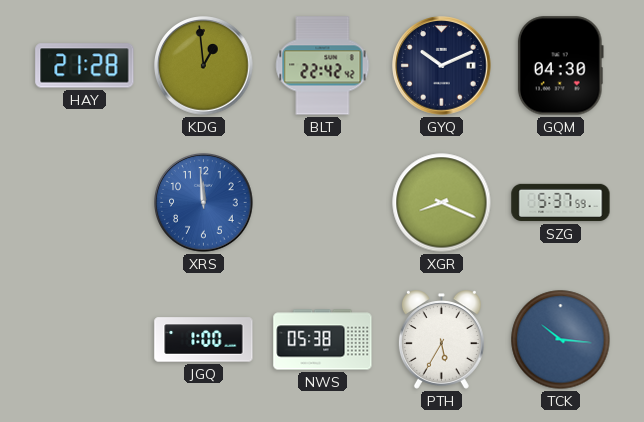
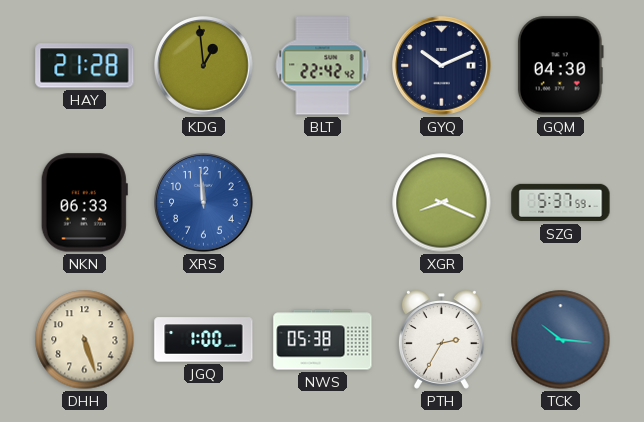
NKN: none -> 06:33
DHH: none -> 5:27
PTH: 5:35 -> 2:35
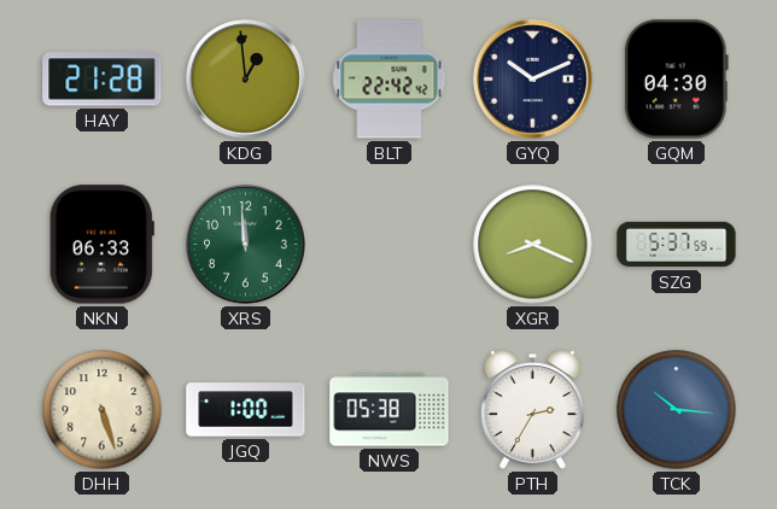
XRS dial: blue -> green
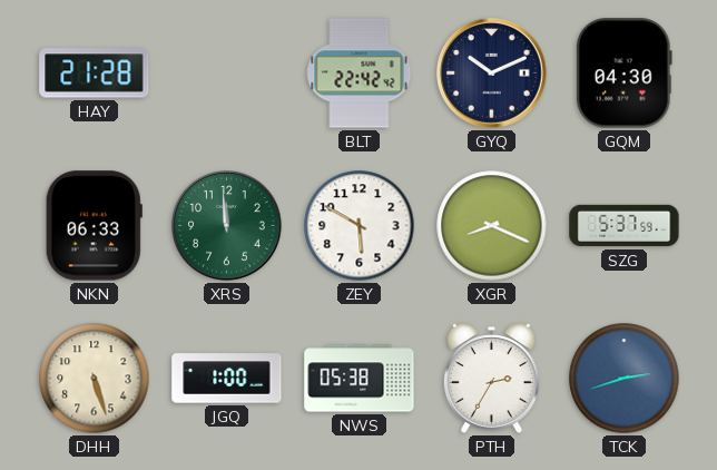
KDG: 12:59 -> none
ZEY: none -> 5:50
TCK: 10:16 -> 2:42
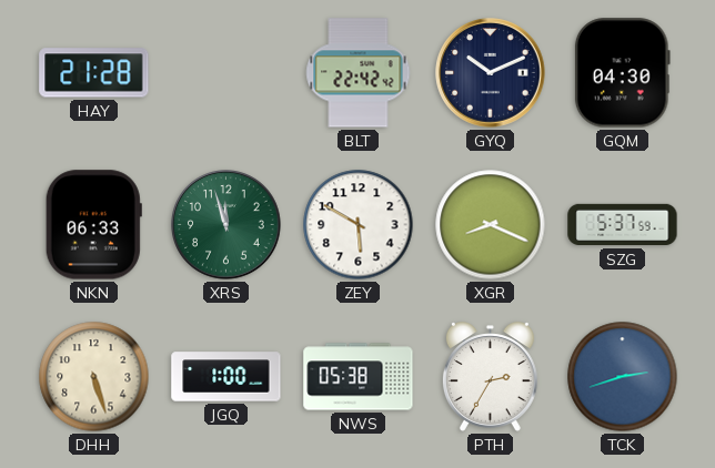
XRS: 11:59 -> 11:57
